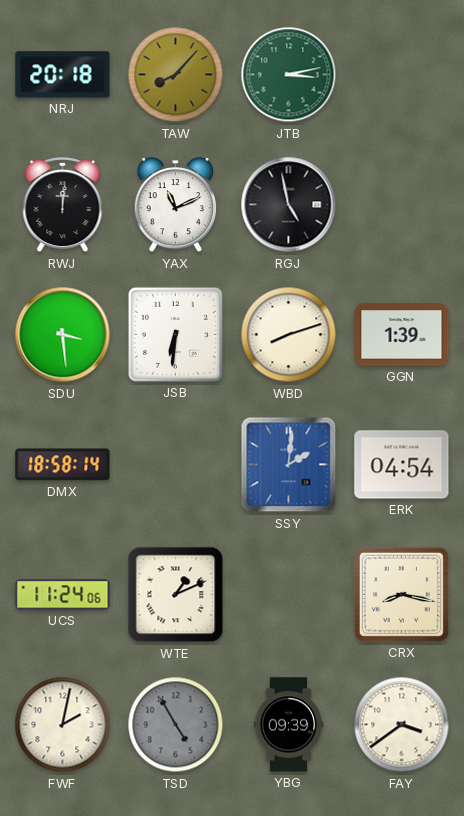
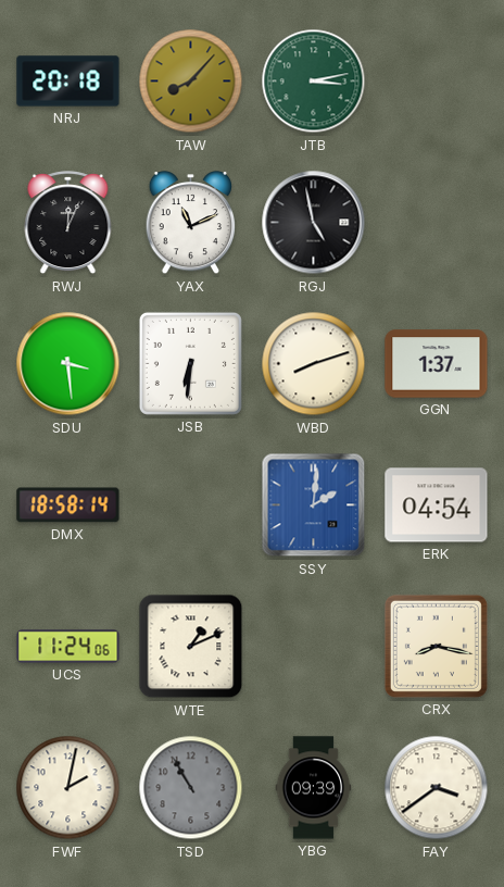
RWJ: 12:01 -> 12:04
GGN: 1:39 -> 1:37
TSD: 4:55 -> 10:55
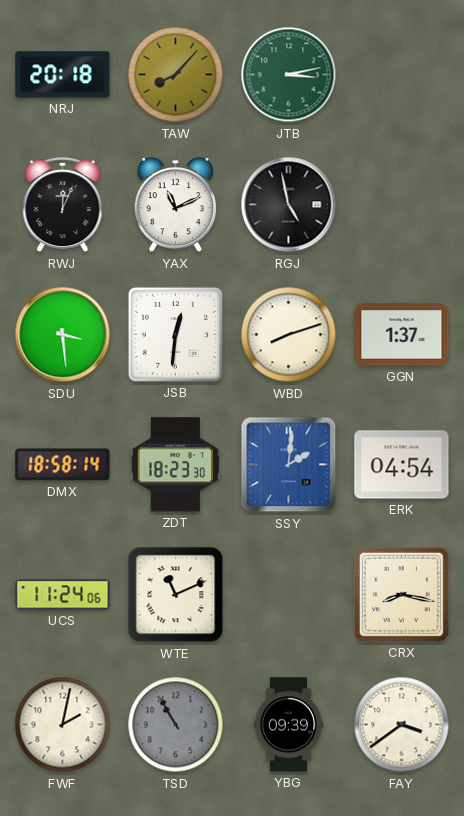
JSB: 6:31 -> 12:31
ZDT: none -> 18:23
WTE: 1:11 -> 11:11
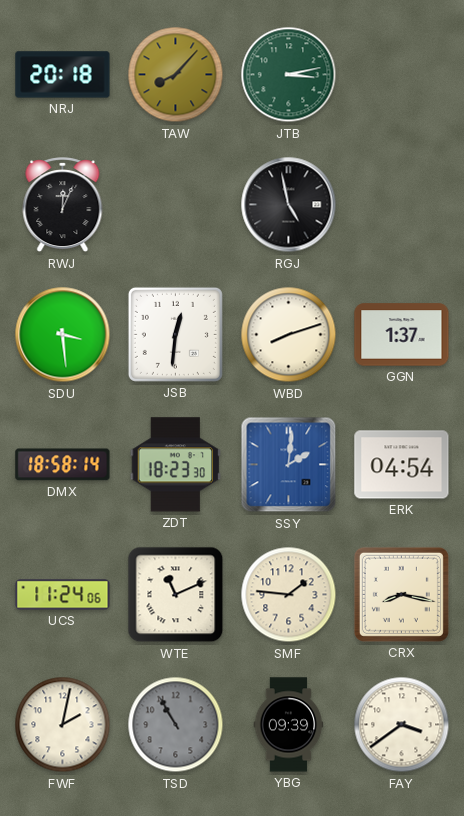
YAX: 11:11 -> none
SMF: none -> 1:46
